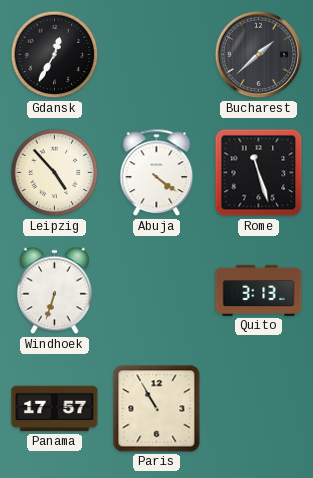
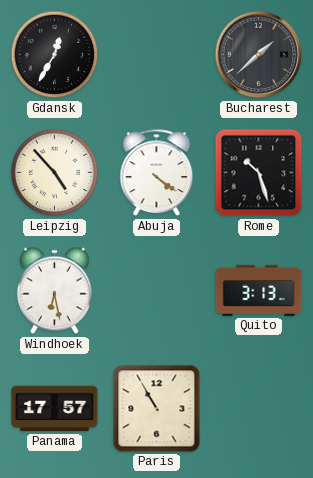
Rome: 11:27 -> 10:27
Windhoek: 6:33 -> 6:28
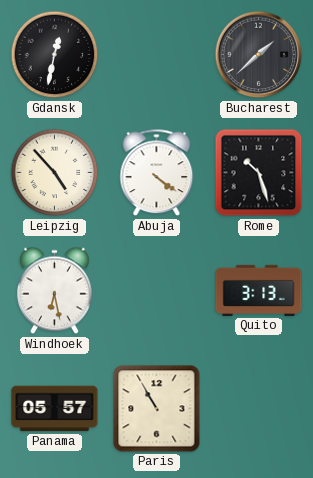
Gdansk: 12:35 -> 12:32
Panama: 17:57 -> 05:57
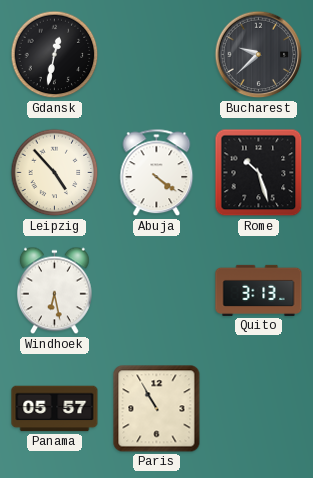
Bucharest: 1:38 -> 9:38
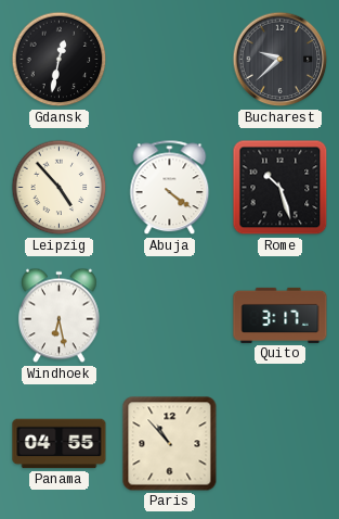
Quito: 3:13 -> 3:17
Panama: 05:57 -> 04:55
Paris: 10:55 -> 10:53
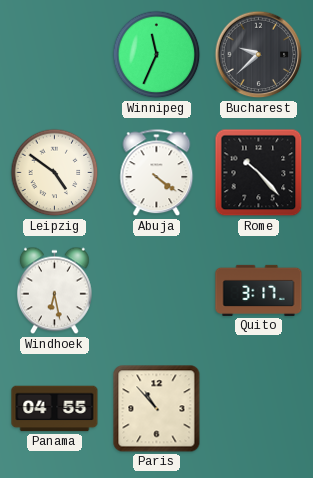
Gdansk: 12:32 -> none
Winnipeg: none -> 11:34
Leipzig: 4:53 -> 4:51
Rome: 10:27 -> 10:23
